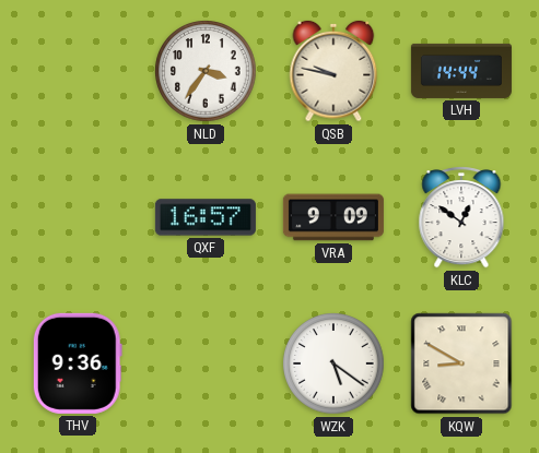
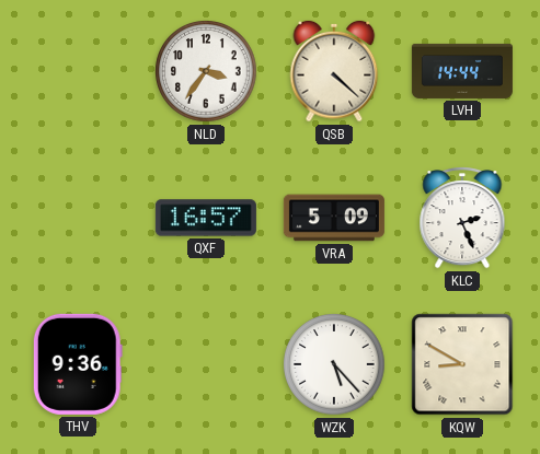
QSB: 9:47 -> 4:22
VRA: 9:09 -> 5:09
KLC: 12:51 -> 2:26
WZK: 5:21 -> 5:23
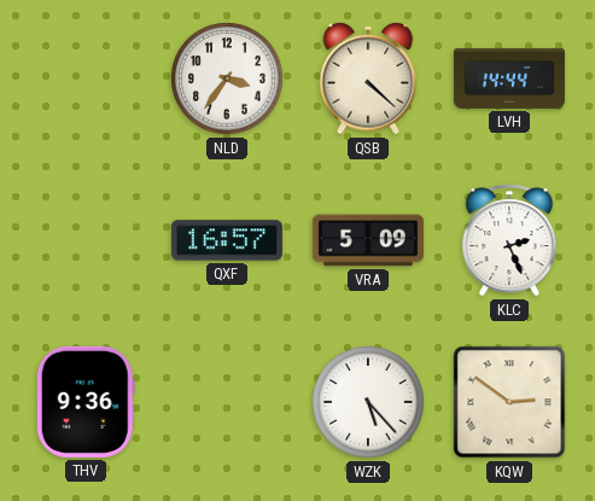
KQW: 8:50 -> 2:51
